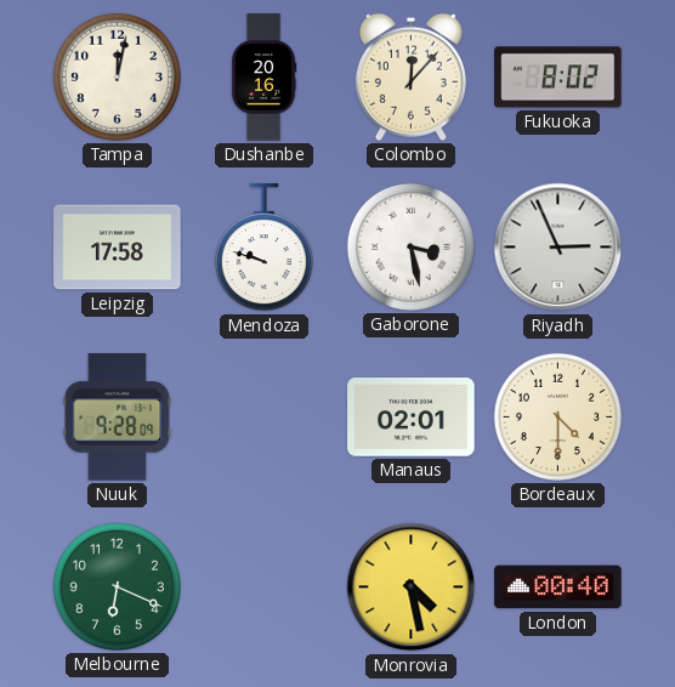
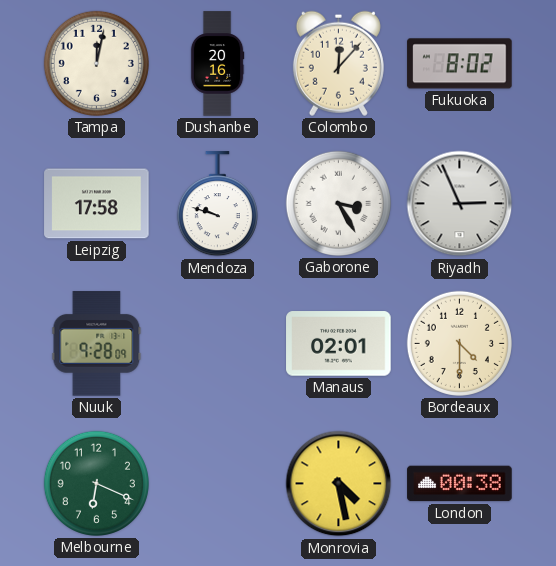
Gaborone: 3:28 -> 3:25
London: 00:40 -> 00:38
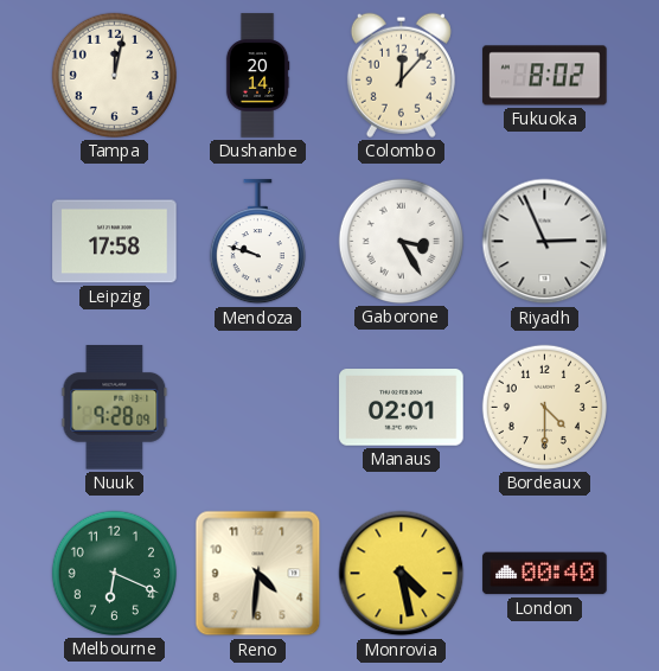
Dushanbe: 20:16 -> 20:14
Reno: none -> 4:31
London: 00:38 -> 00:40
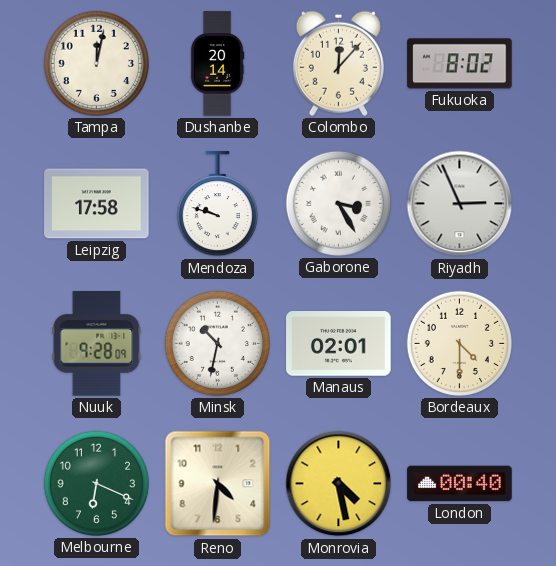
Minsk: none -> 10:32
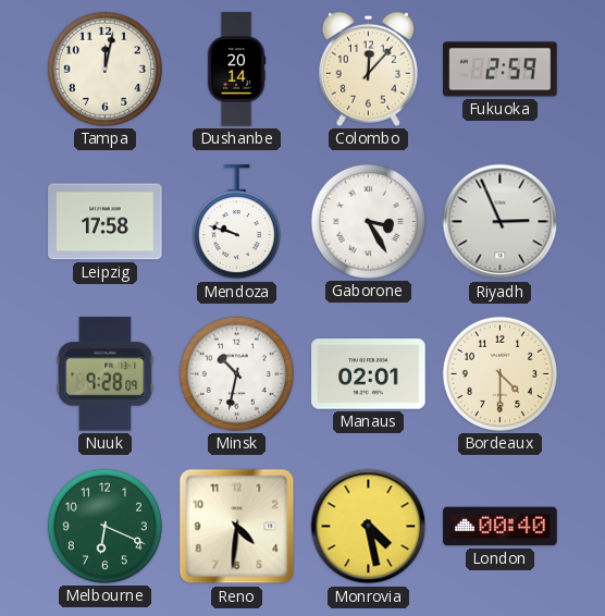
Fukuoka: 8:02 -> 2:59
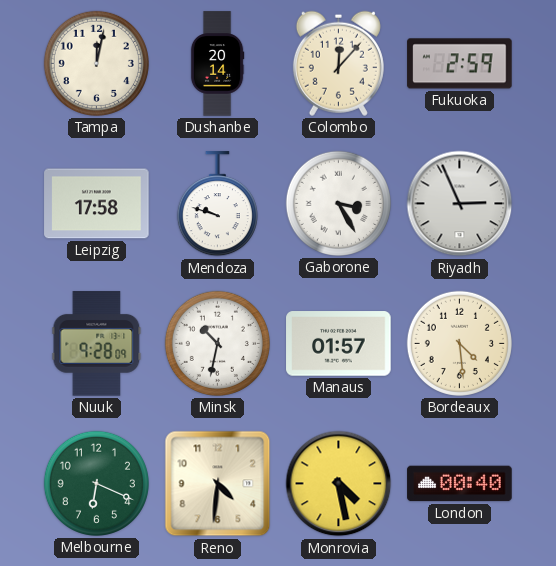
Manaus: 02:01 -> 01:57
Bordeaux: 4:30 -> 4:29
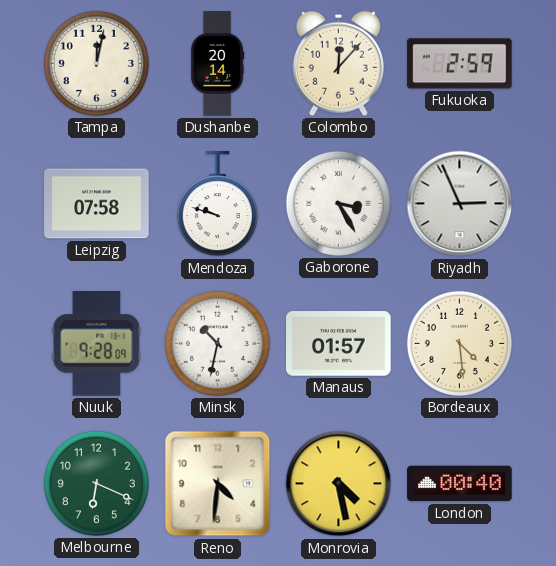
Leipzig: 17:58 -> 07:58
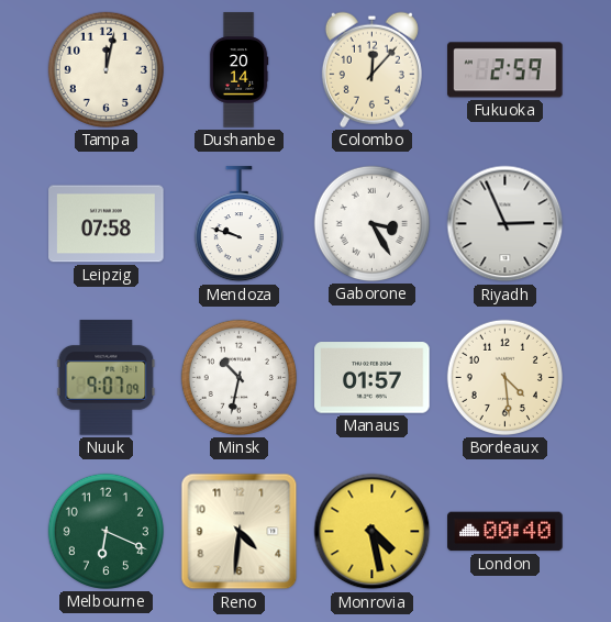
Nuuk: 9:28 -> 9:07
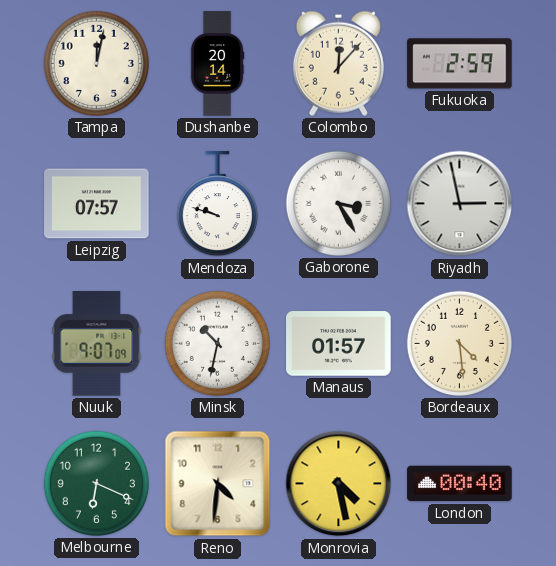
Leipzig: 07:58 -> 07:57
Riyadh: 2:56 -> 2:58
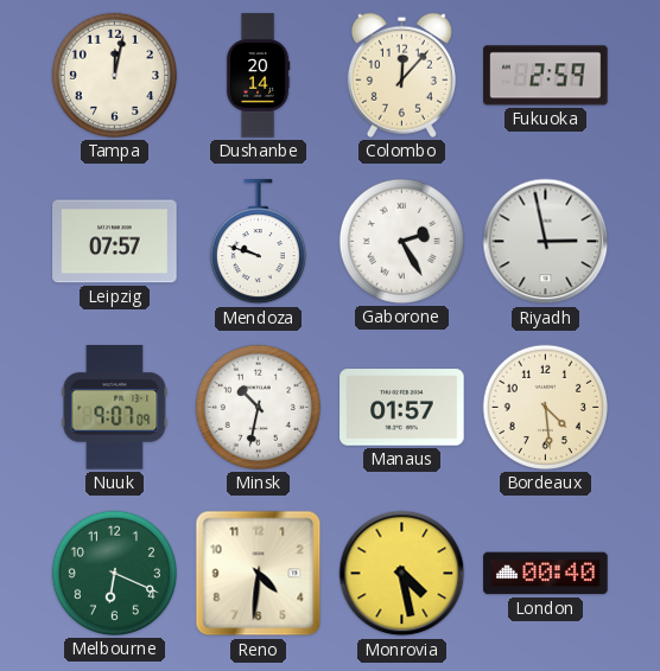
Gaborone: 3:25 -> 2:25
